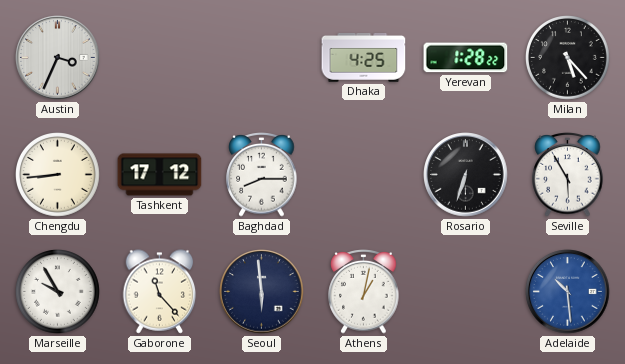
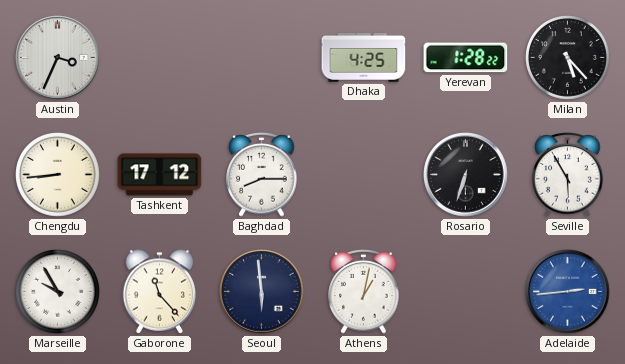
Adelaide: 10:29 -> 2:44
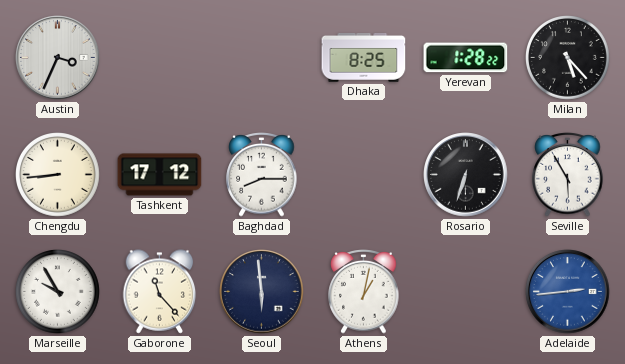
Dhaka: 4:25 -> 8:25
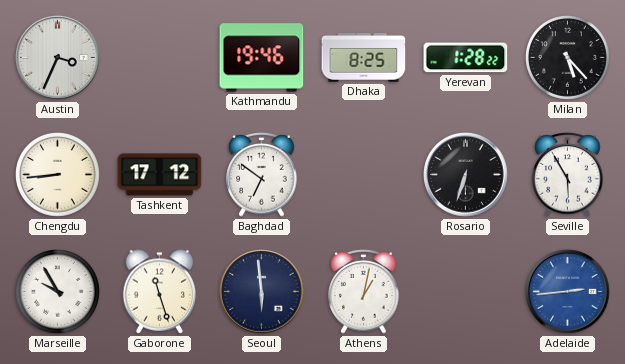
Kathmandu: none -> 19:46
Baghdad: 8:15 -> 6:51
Gaborone: 11:23 -> 11:27
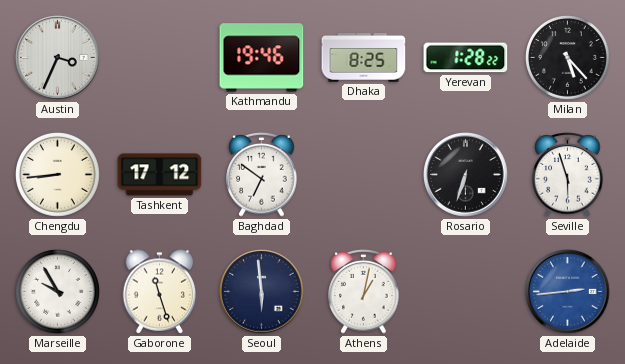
Seville: 5:55 -> 5:57
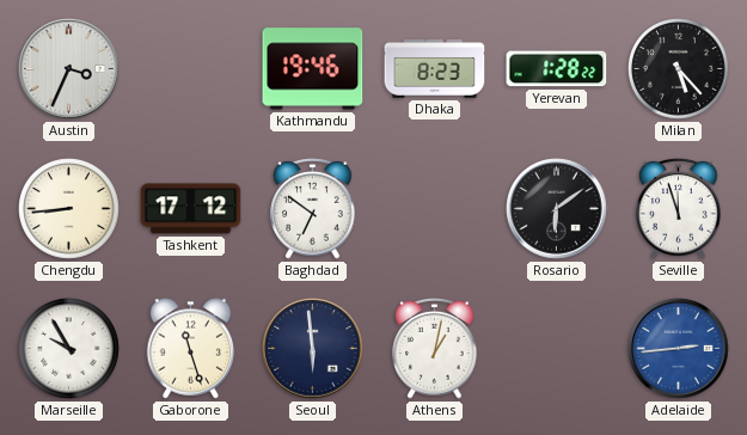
Dhaka: 8:25 -> 8:23
Rosario: 6:33 -> 6:09
Seville: 5:57 -> 11:57
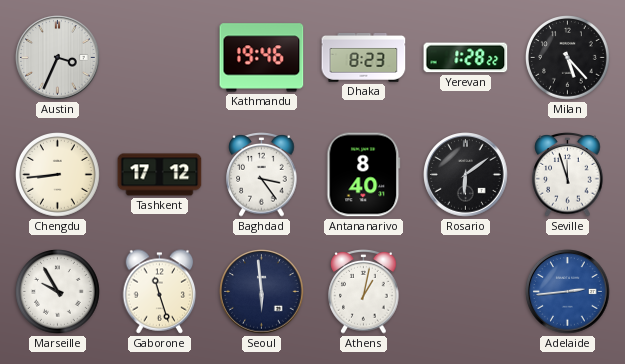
Baghdad: 6:51 -> 3:24
Antananarivo: none -> 8:40
